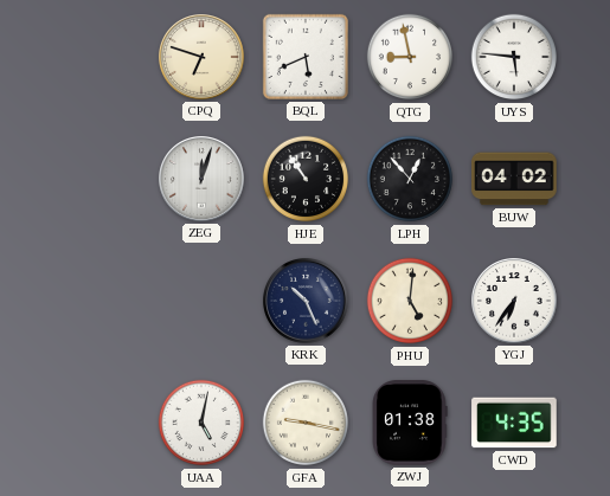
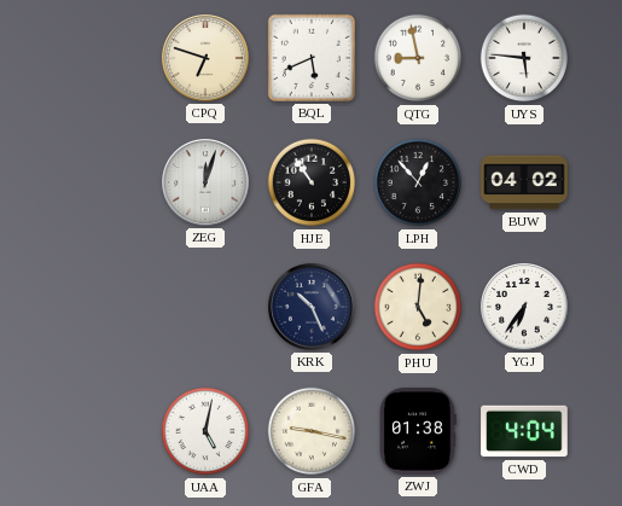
CWD: 4:35 -> 4:04
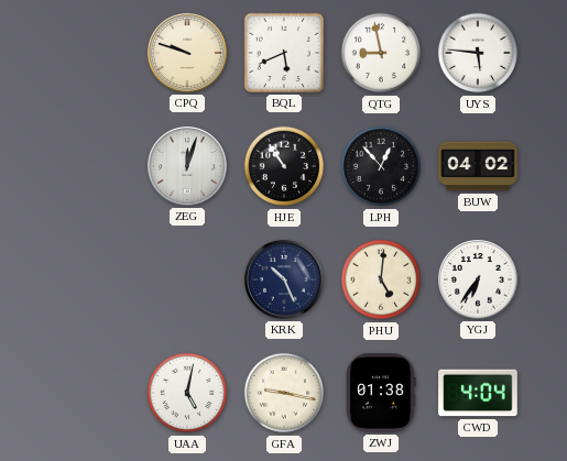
CPQ: 6:48 -> 9:48
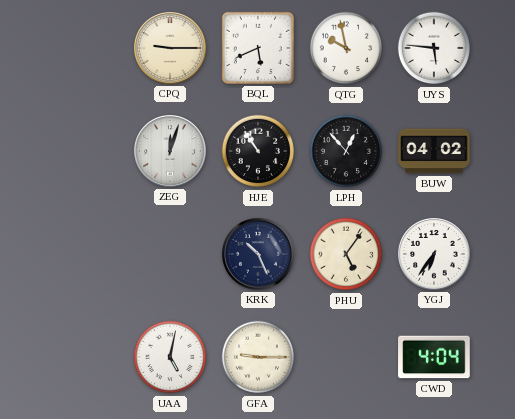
CPQ: 9:48 -> 9:15
QTG: 8:58 -> 9:58
PHU: 5:01 -> 5:06
GFA: 9:17 -> 9:15
ZWJ: 01:38 -> none
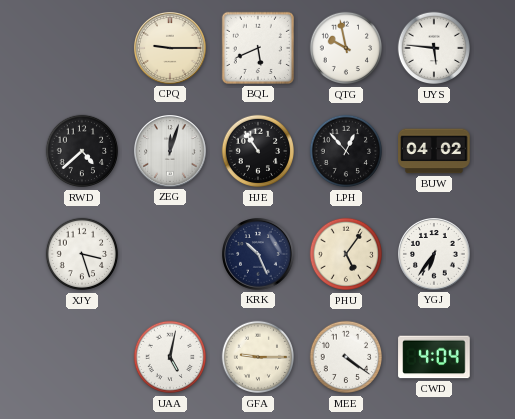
RWD: none -> 4:38
XJY: none -> 3:27
MEE: none -> 4:21
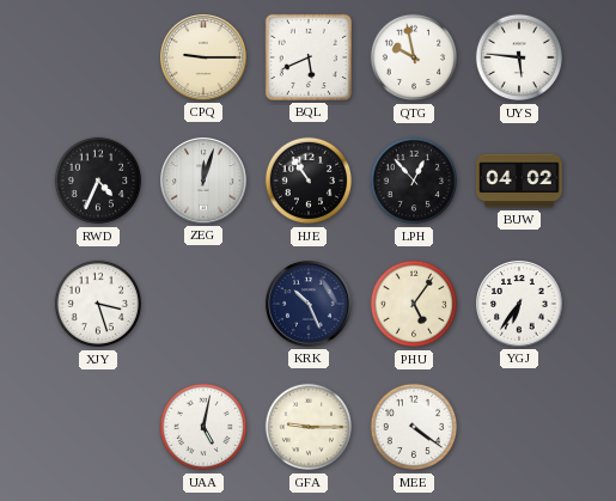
RWD: 4:38 -> 4:34
CWD: 4:04 -> none
